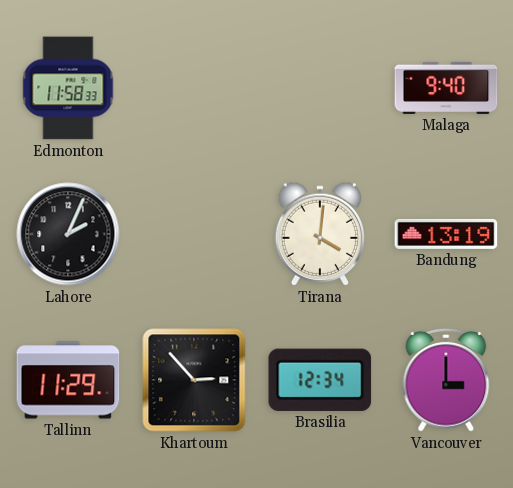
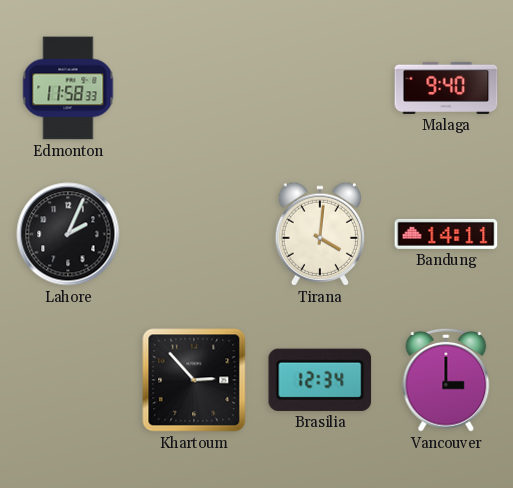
Bandung: 13:19 -> 14:11
Tallinn: 11:29 -> none
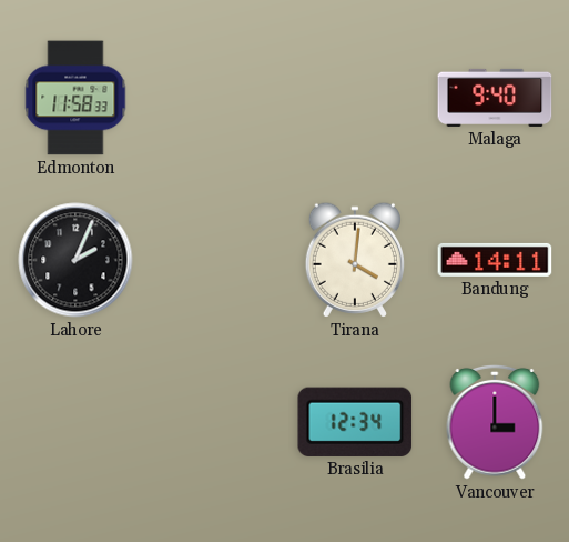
Khartoum: 2:53 -> none
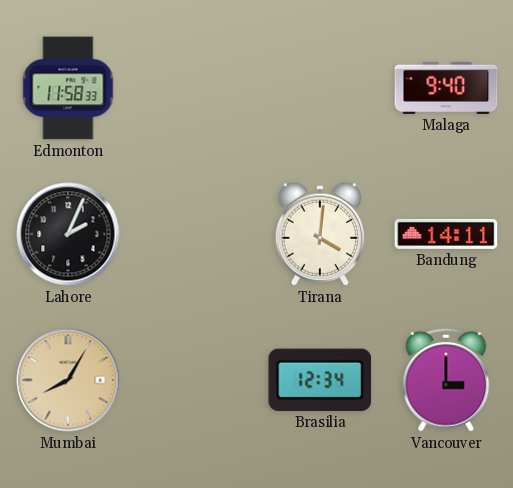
Mumbai: none -> 8:05
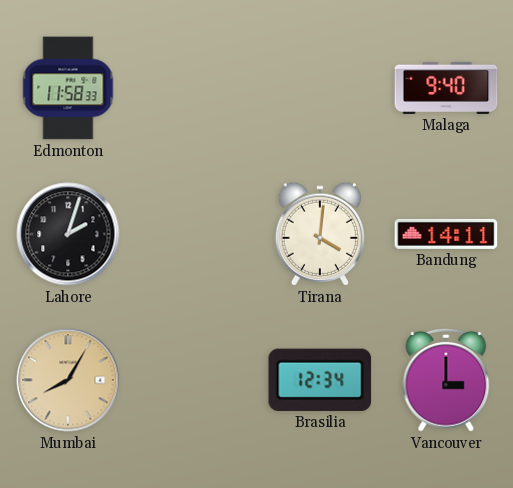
Lahore: 2:04 -> 2:03
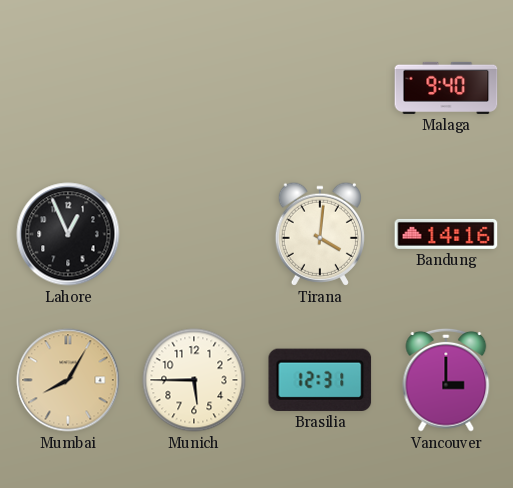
Edmonton: 11:58 -> none
Lahore: 2:03 -> 12:56
Bandung: 14:11 -> 14:16
Munich: none -> 5:45
Brasilia: 12:34 -> 12:31
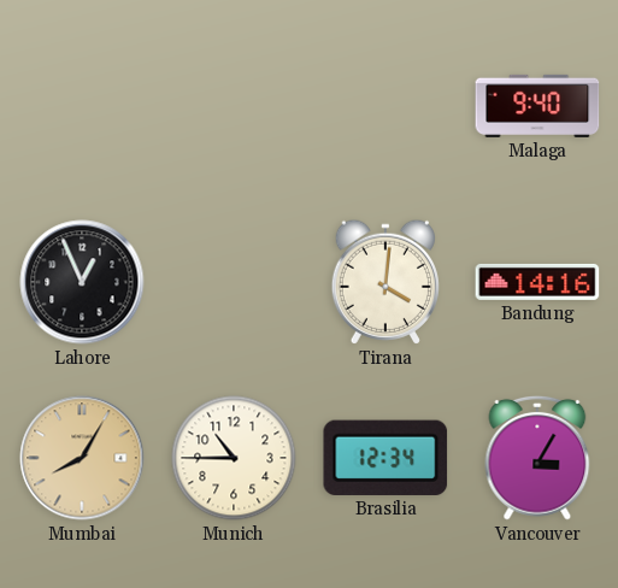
Munich: 5:45 -> 10:45
Brasilia: 12:31 -> 12:34
Vancouver: 3:00 -> 3:05
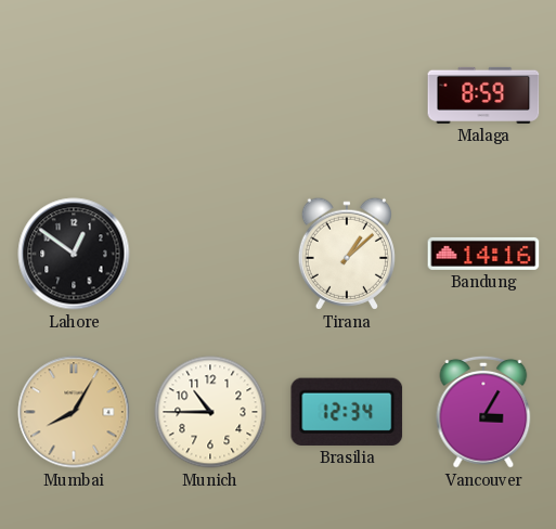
Malaga: 9:40 -> 8:59
Lahore: 12:56 -> 12:51
Tirana: 4:01 -> 1:08
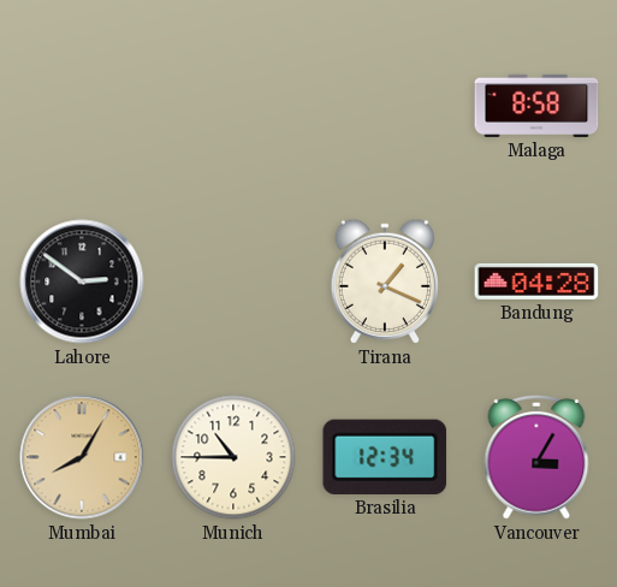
Malaga: 8:59 -> 8:58
Lahore: 12:51 -> 2:51
Tirana: 1:08 -> 1:19
Bandung: 14:16 -> 04:28
